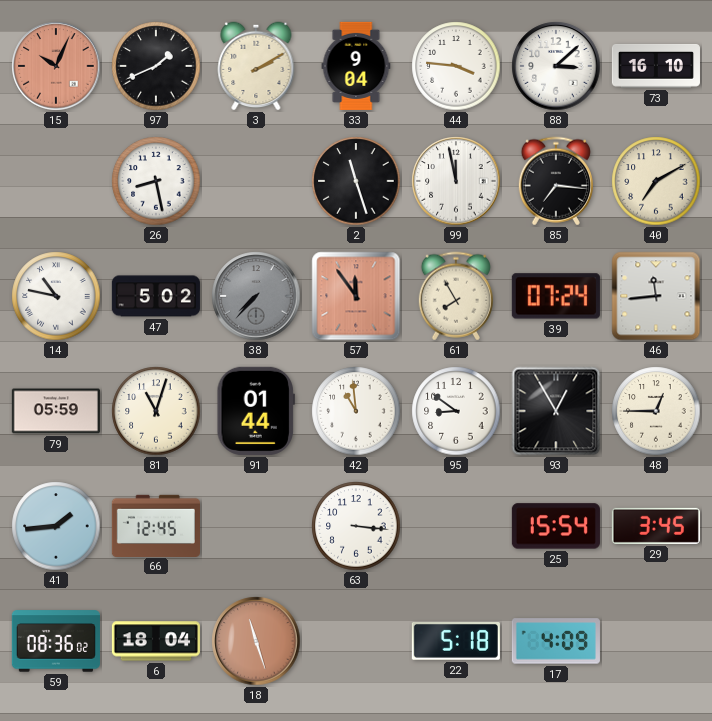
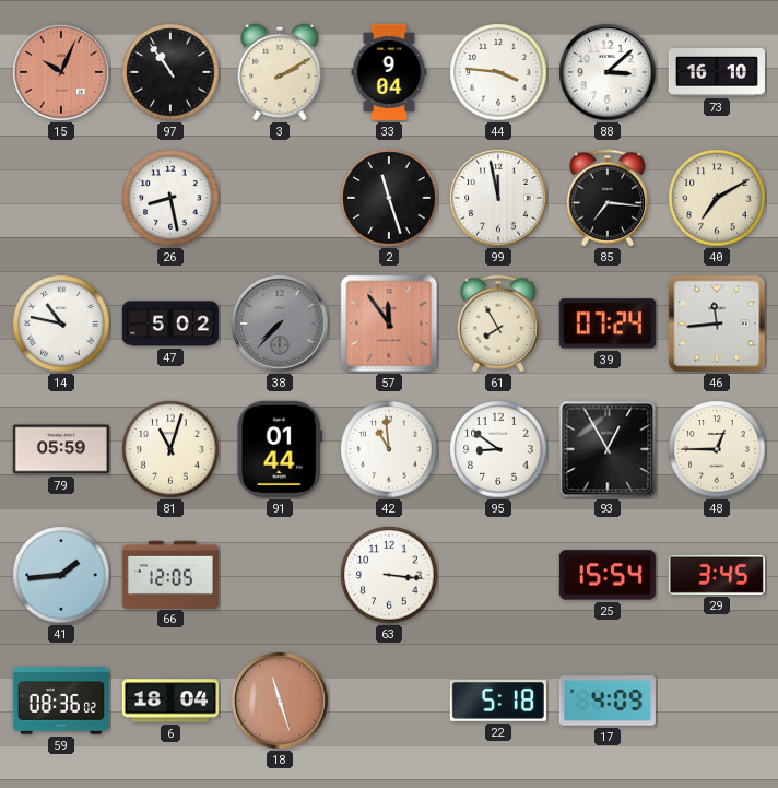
97: 1:41 -> 10:54
66: 12:45 -> 12:05
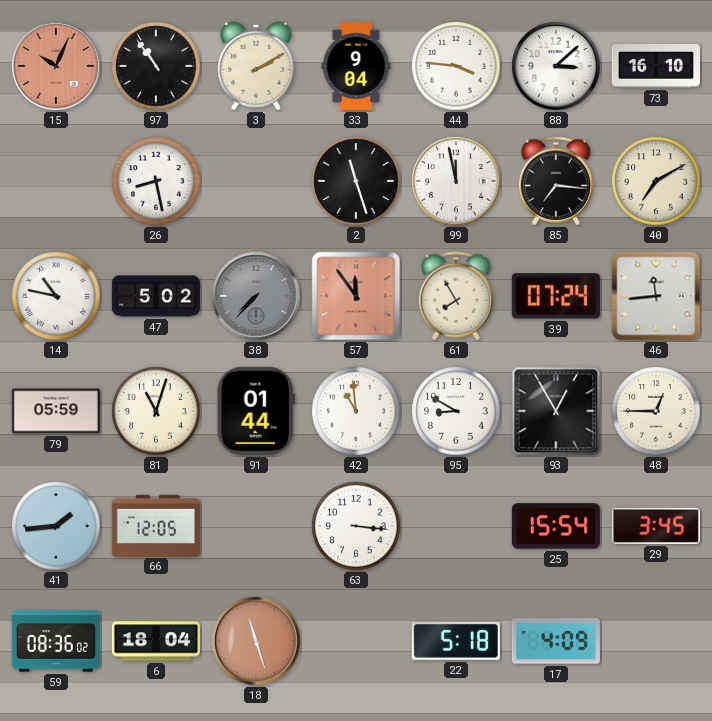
95: 8:51 -> 8:50
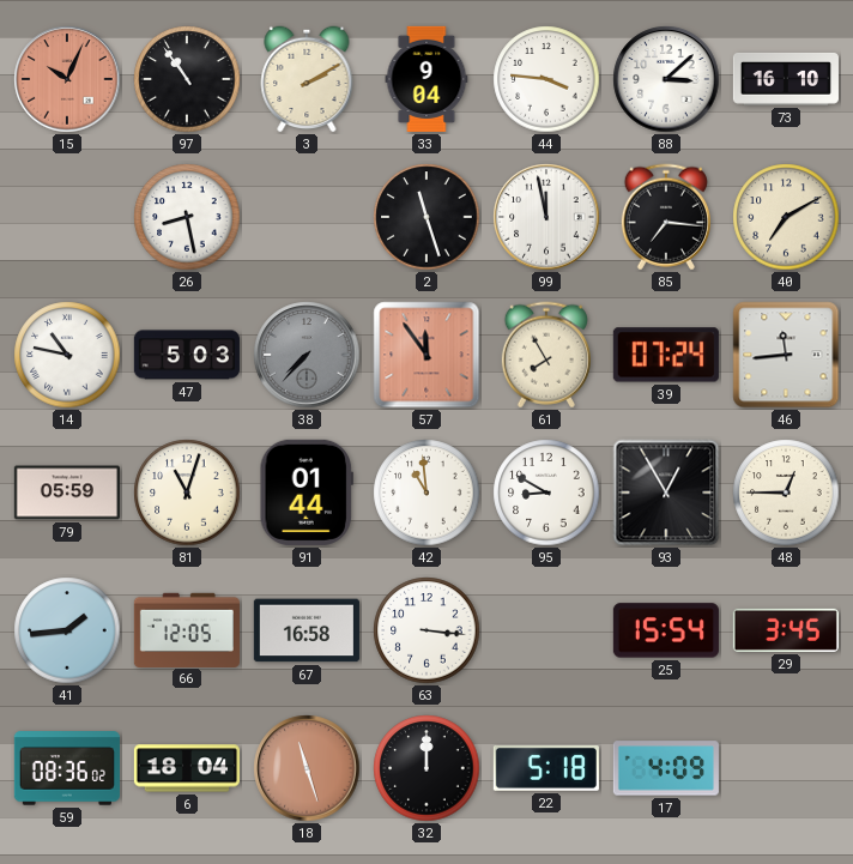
47: 5:02 -> 5:03
67: none -> 16:58
32: none -> 12:00
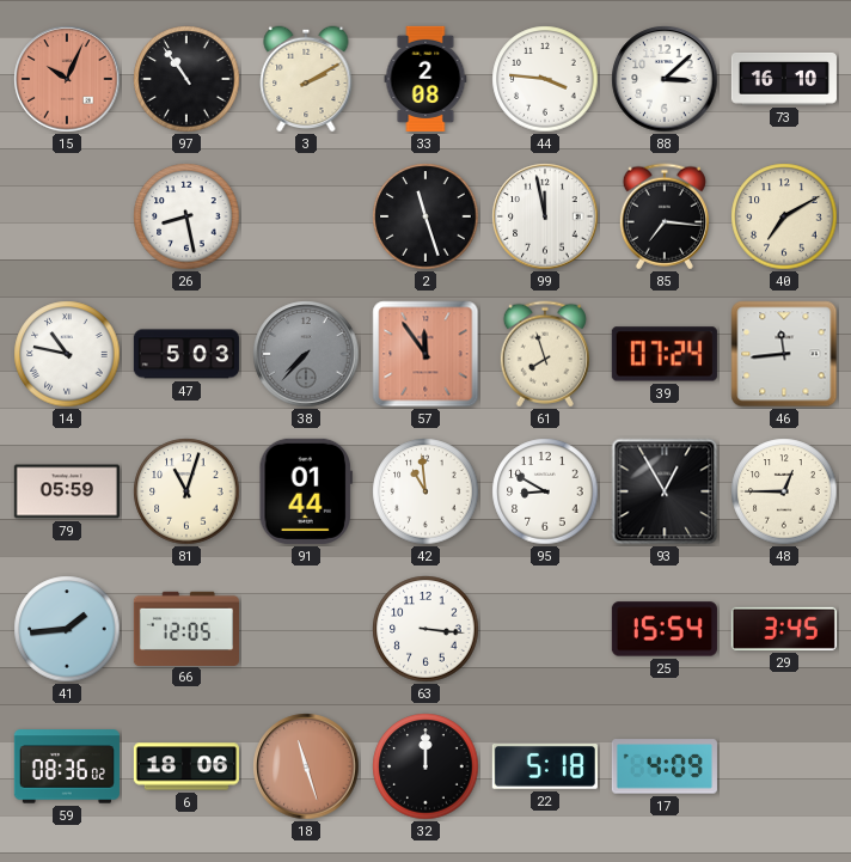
33: 9:04 -> 2:08
61: 7:55 -> 7:57
67: 16:58 -> none
6: 18:04 -> 18:06
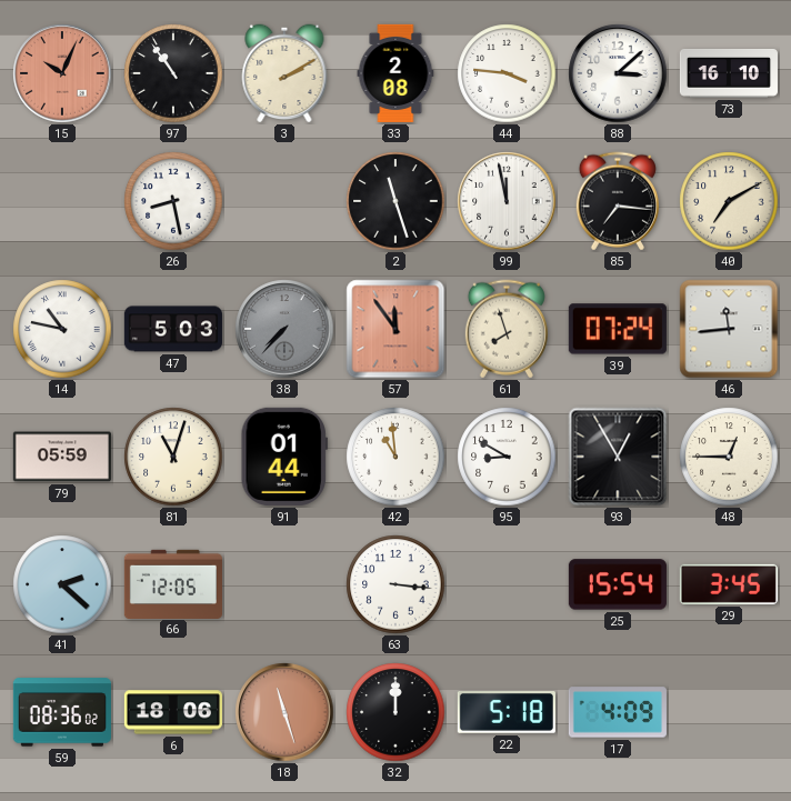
41: 1:44 -> 2:22
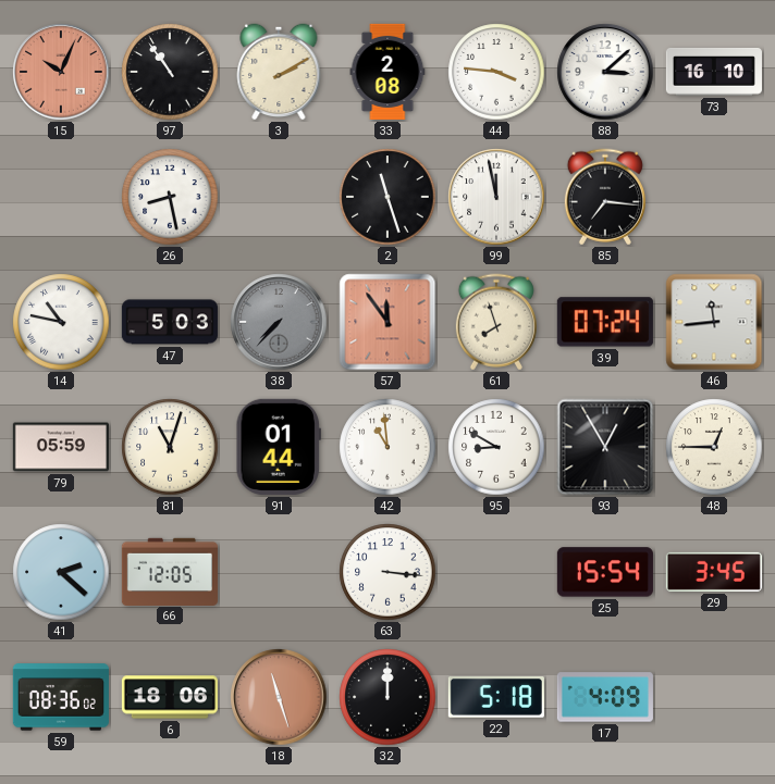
40: 7:10 -> none
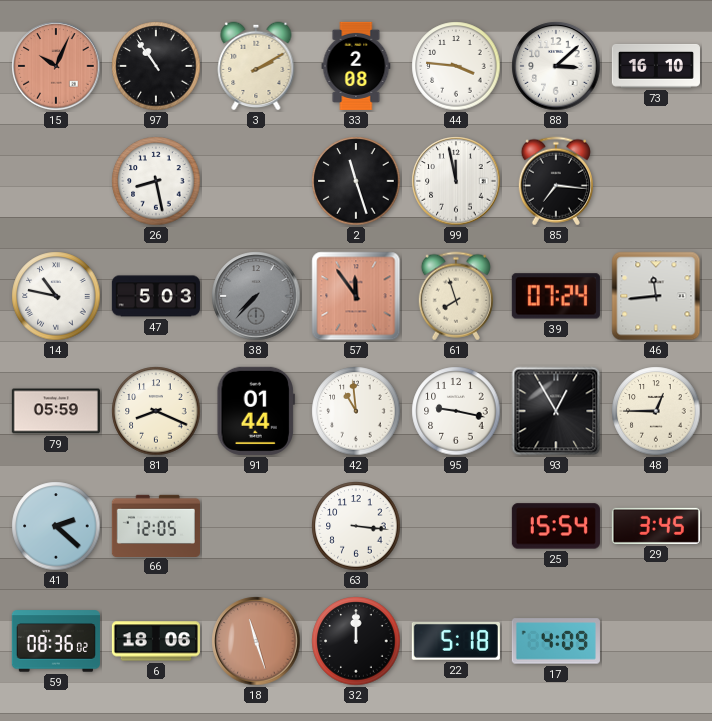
81: 11:03 -> 8:19
95: 8:50 -> 9:17
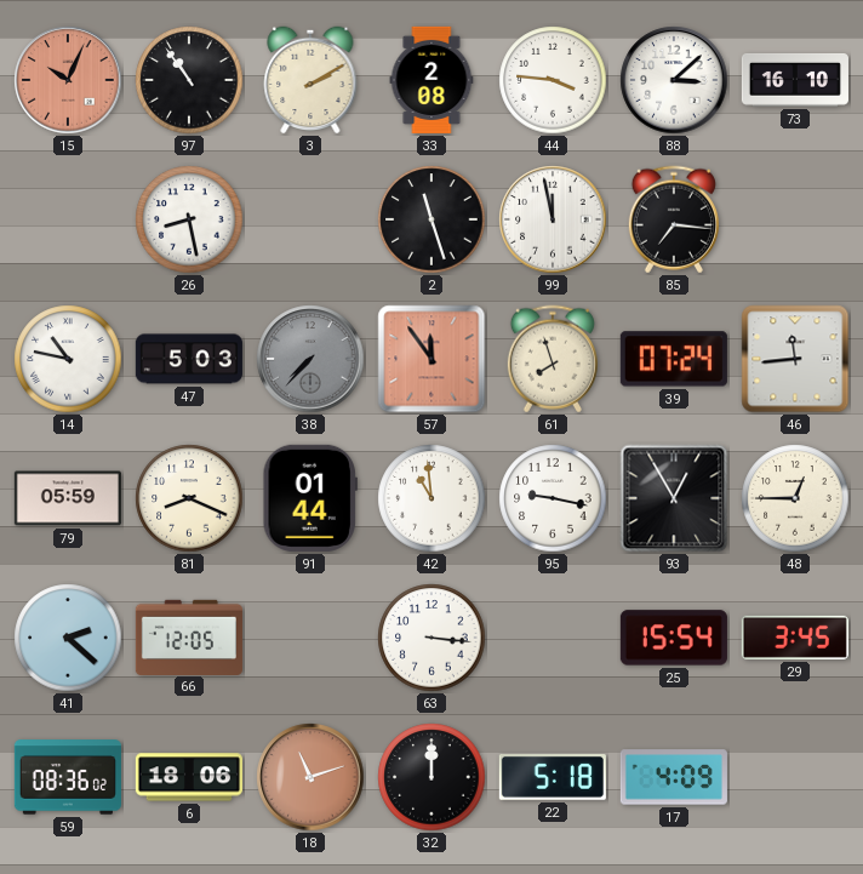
18: 11:27 -> 11:12
